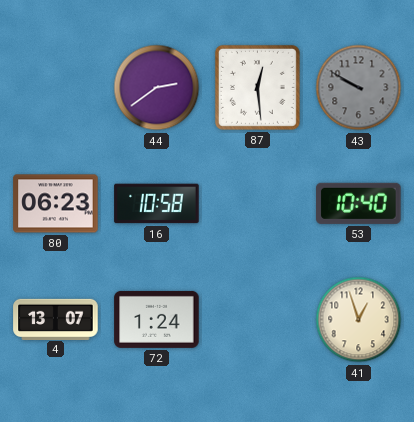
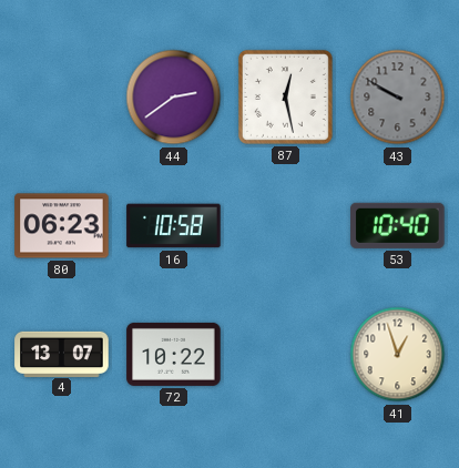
87: 12:29 -> 12:28
72: 1:24 -> 10:22
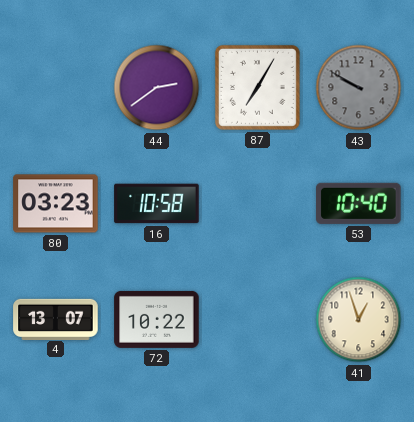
87: 12:28 -> 7:05
80: 06:23 -> 03:23
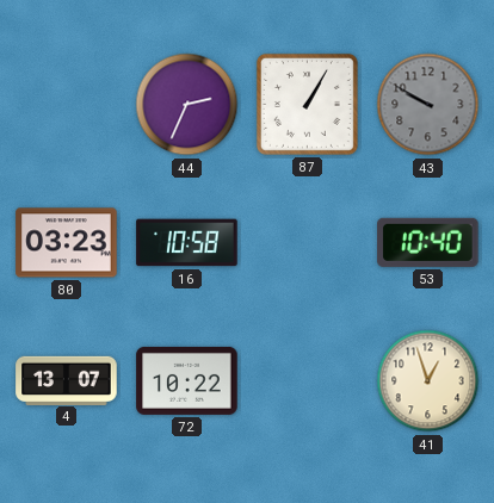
44: 2:39 -> 2:34
87: 7:05 -> 1:05
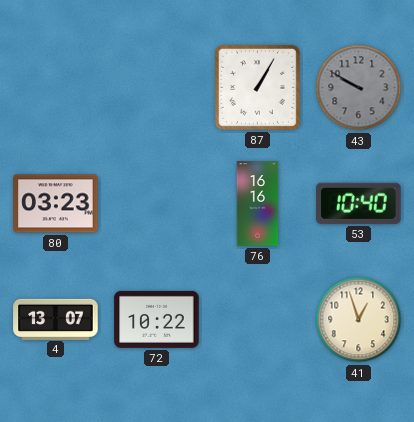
44: 2:34 -> none
16: 10:58 -> none
76: none -> 16:16
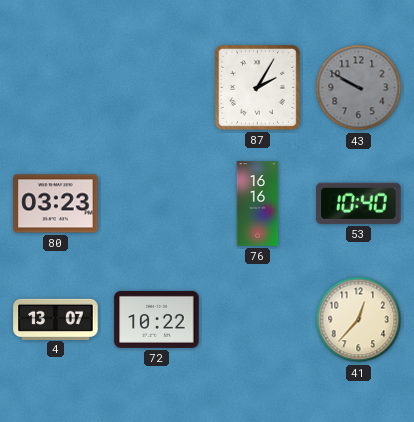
87: 1:05 -> 2:05
41: 12:57 -> 12:37
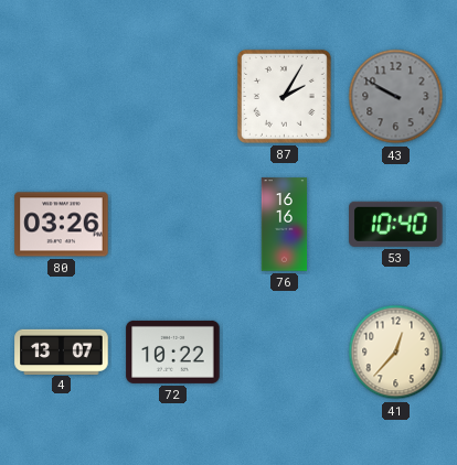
80: 03:23 -> 03:26
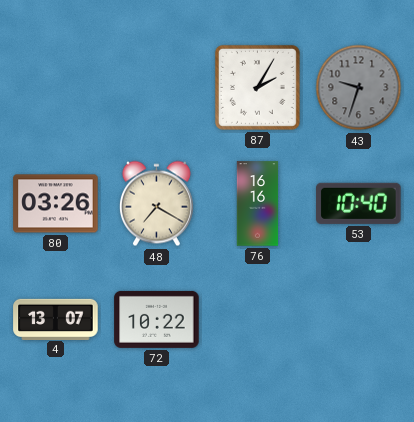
43: 9:50 -> 9:33
48: none -> 7:20
41: 12:37 -> none
